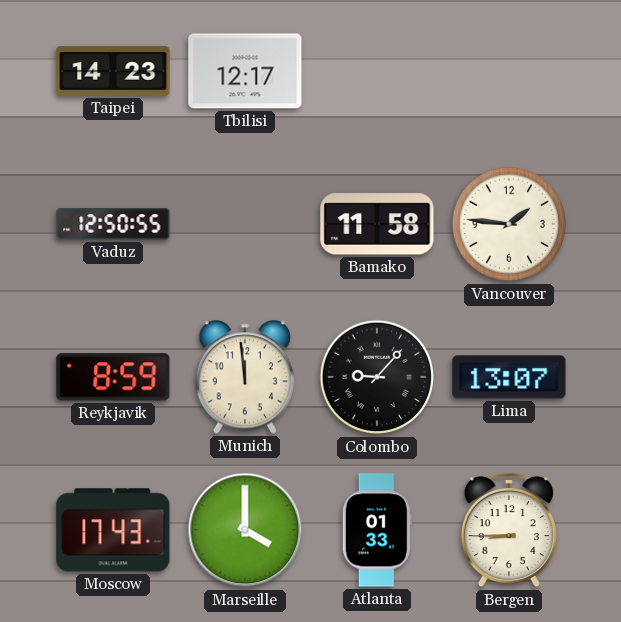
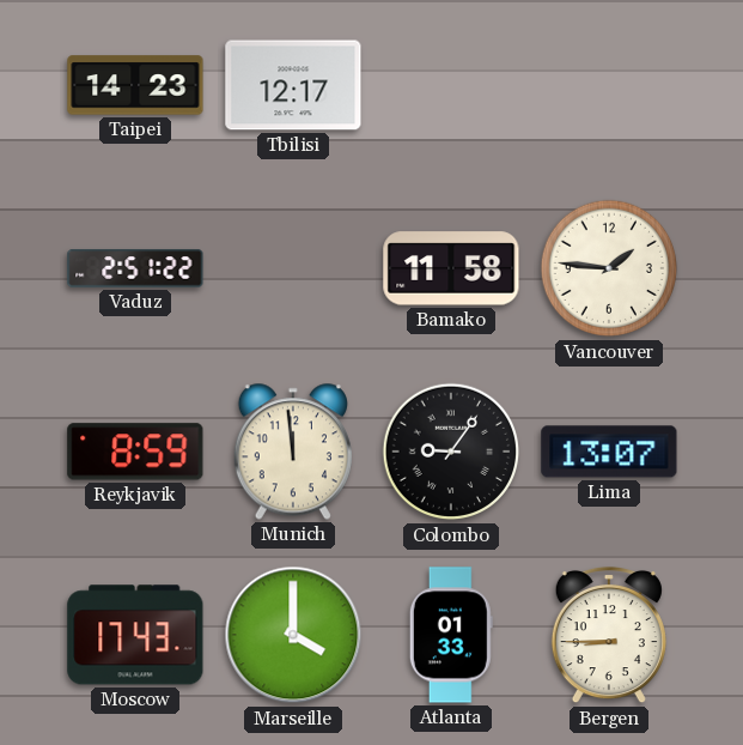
Vaduz: 12:50 -> 2:51
Colombo: 9:07 -> 9:06
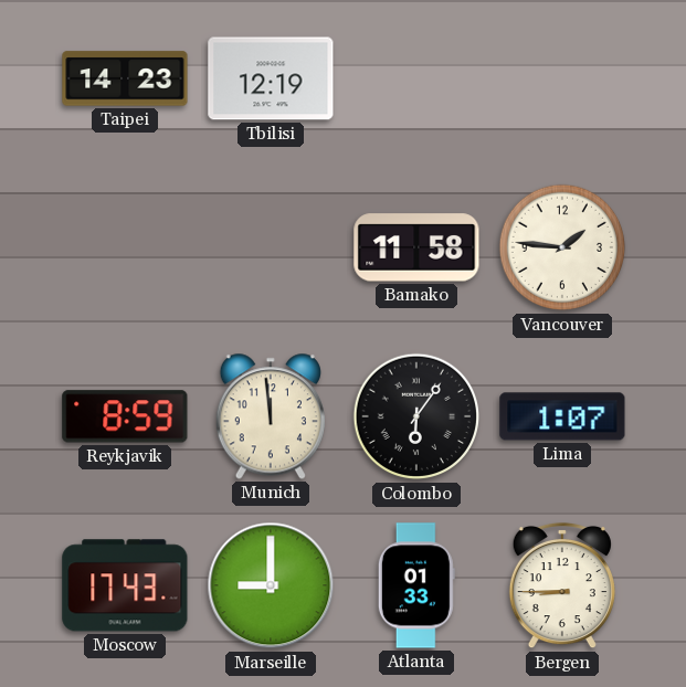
Tbilisi: 12:17 -> 12:19
Vaduz: 2:51 -> none
Colombo: 9:06 -> 6:06
Lima: 13:07 -> 1:07
Marseille: 4:00 -> 9:00
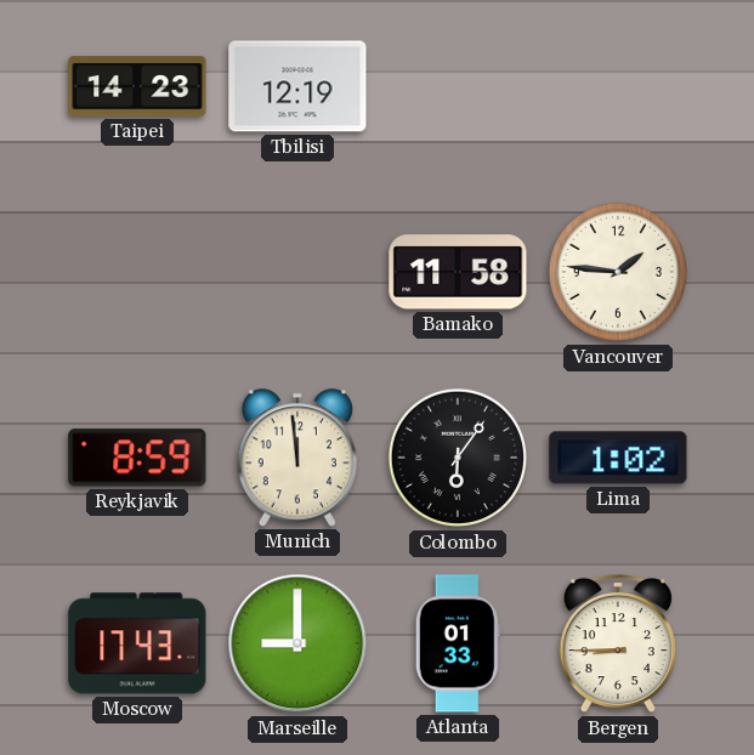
Lima: 1:07 -> 1:02
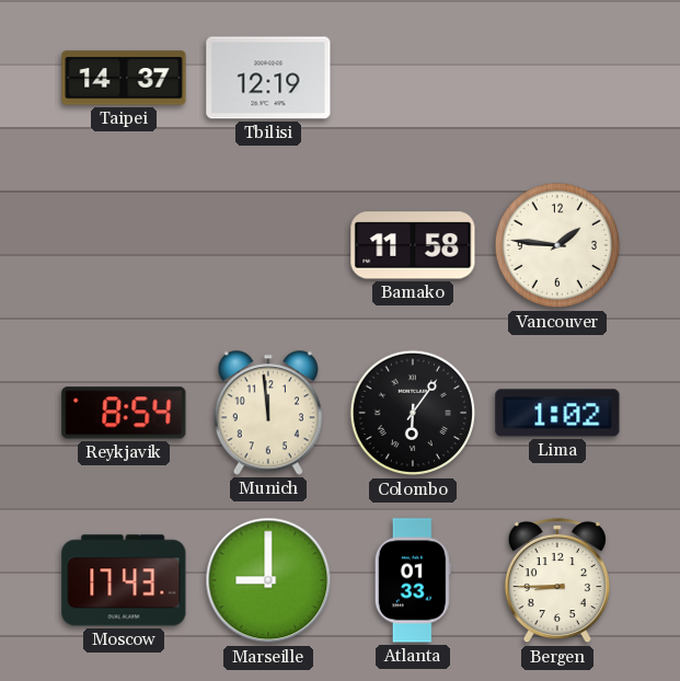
Taipei: 14:23 -> 14:37
Reykjavik: 8:59 -> 8:54
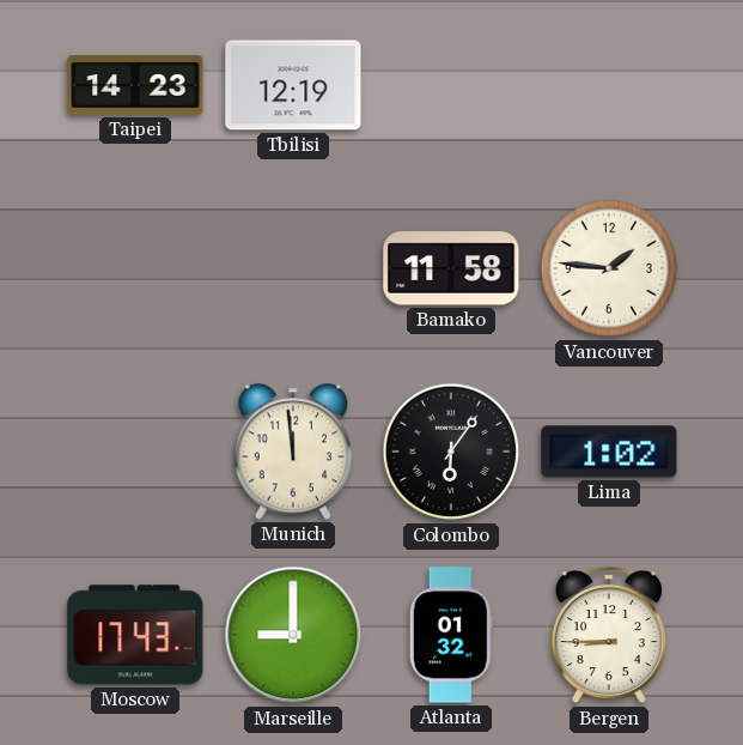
Taipei: 14:37 -> 14:23
Reykjavik: 8:54 -> none
Atlanta: 01:33 -> 01:32
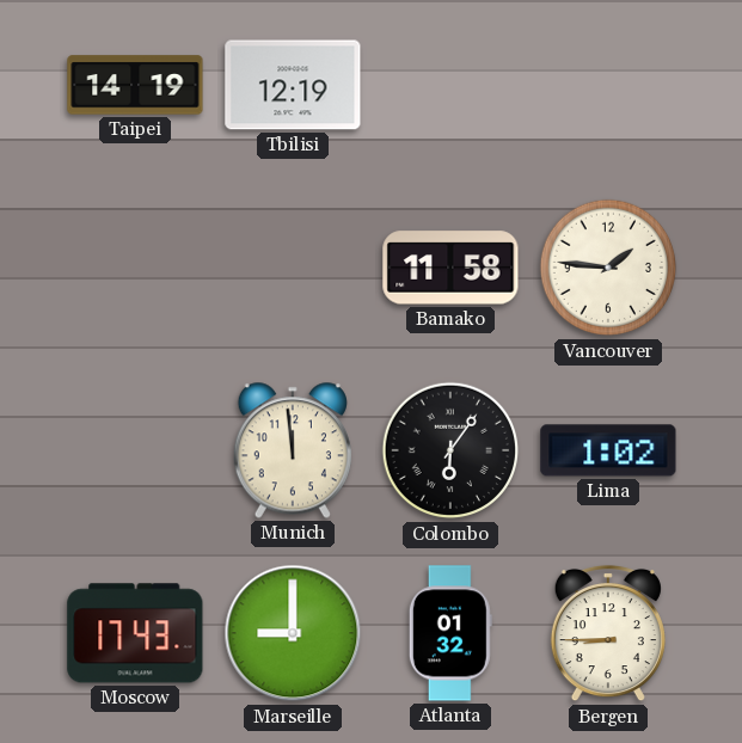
Taipei: 14:23 -> 14:19
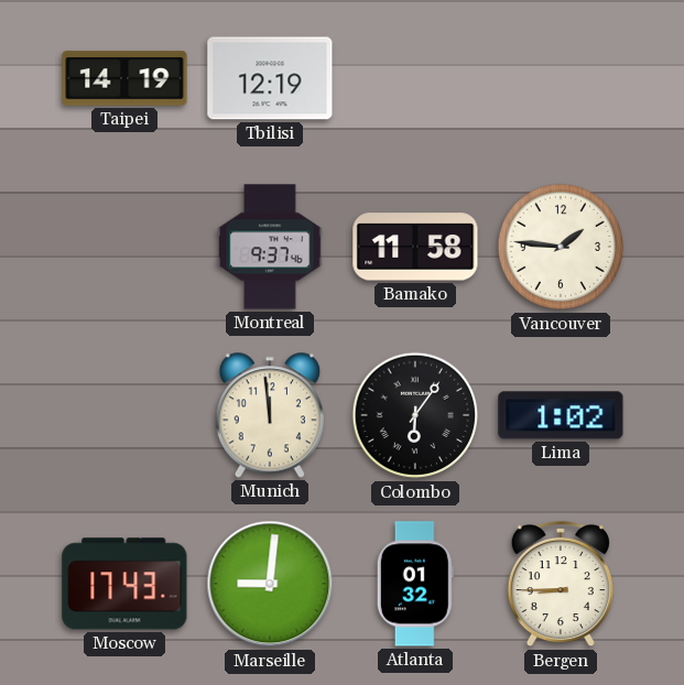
Montreal: none -> 9:37
Marseille: 9:00 -> 9:01
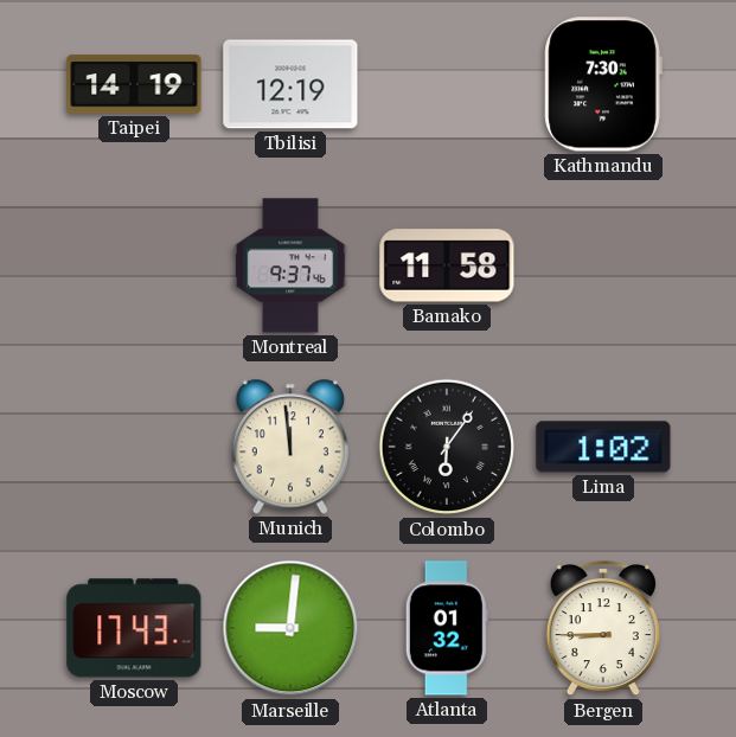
Kathmandu: none -> 7:30
Vancouver: 1:46 -> none
